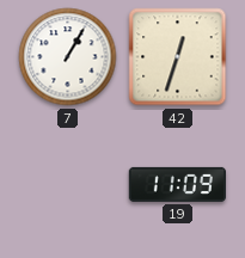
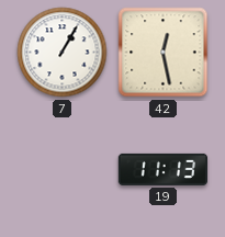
42: 12:33 -> 12:28
19: 11:09 -> 11:13
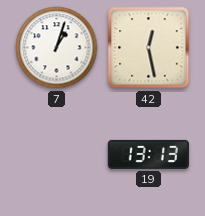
7: 1:05 -> 1:03
19: 11:13 -> 13:13
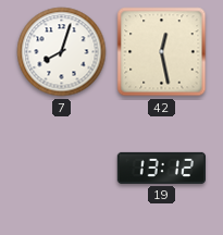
7: 1:03 -> 8:03
19: 13:13 -> 13:12
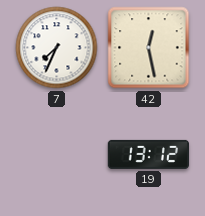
7: 8:03 -> 7:34
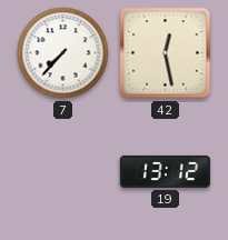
7: 7:34 -> 7:37
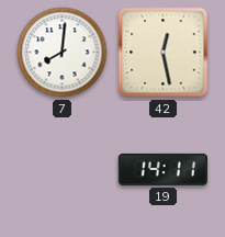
7: 7:37 -> 8:01
19: 13:12 -> 14:11
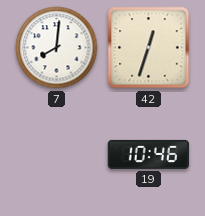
42: 12:28 -> 12:33
19: 14:11 -> 10:46
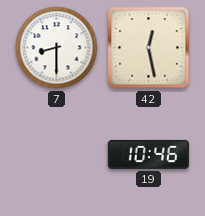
7: 8:01 -> 8:30
42: 12:33 -> 12:28
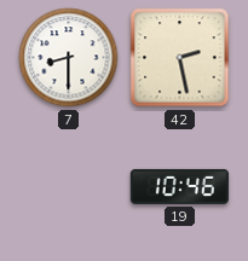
42: 12:28 -> 2:28
